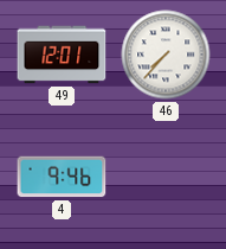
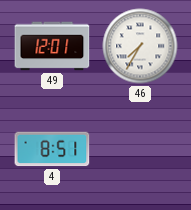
46: 7:37 -> 7:35
4: 9:46 -> 8:51
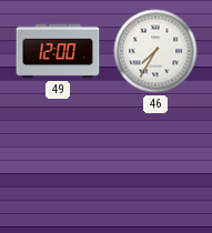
49: 12:01 -> 12:00
4: 8:51 -> none
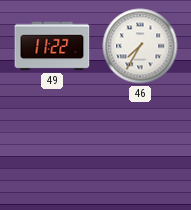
49: 12:00 -> 11:22
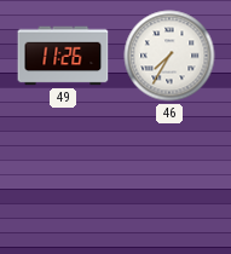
49: 11:22 -> 11:26
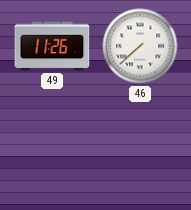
46: 7:35 -> 7:38
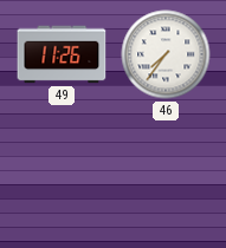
46: 7:38 -> 7:36
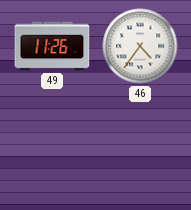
46: 7:36 -> 4:36
